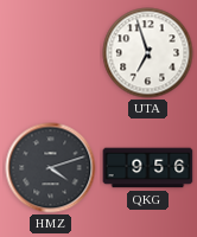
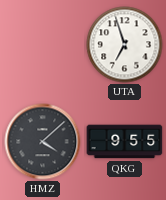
HMZ: 4:12 -> 4:08
QKG: 9:56 -> 9:55
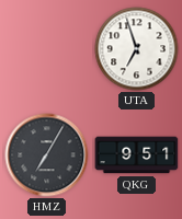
HMZ: 4:08 -> 7:05
QKG: 9:55 -> 9:51
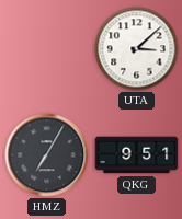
UTA: 6:57 -> 3:08
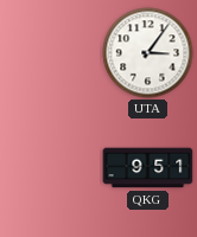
UTA: 3:08 -> 3:06
HMZ: 7:05 -> none
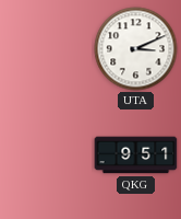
UTA: 3:06 -> 3:11
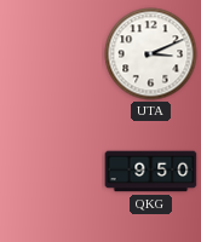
QKG: 9:51 -> 9:50
